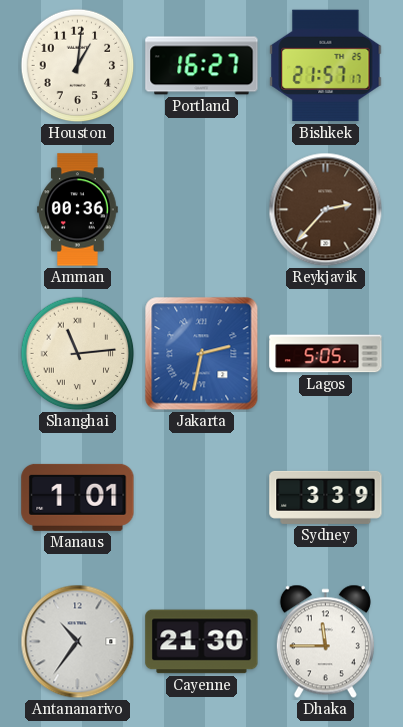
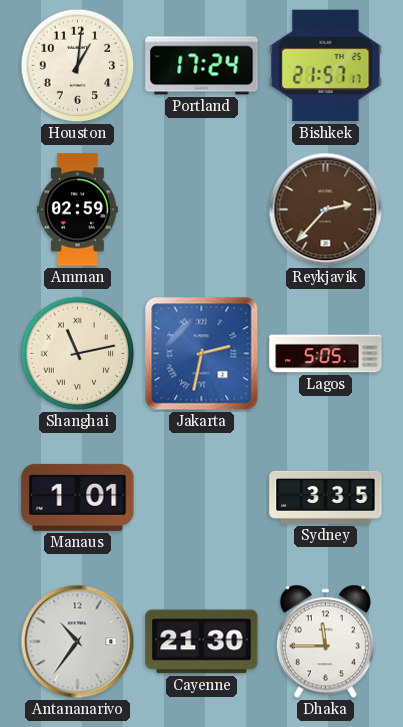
Portland: 16:27 -> 17:24
Amman: 00:36 -> 02:59
Shanghai: 11:14 -> 11:13
Sydney: 3:39 -> 3:35
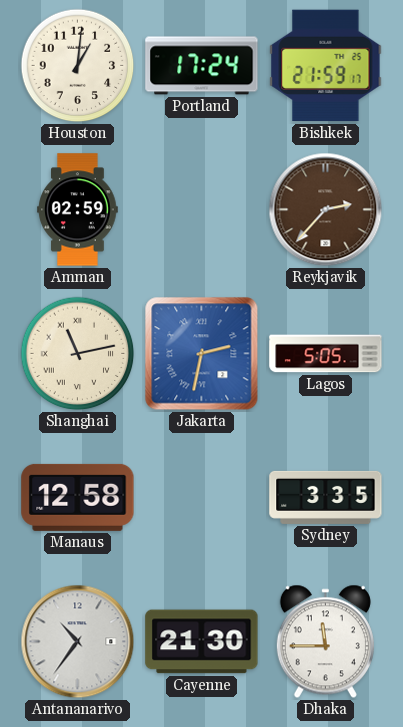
Bishkek: 21:57 -> 21:59
Manaus: 1:01 -> 12:58
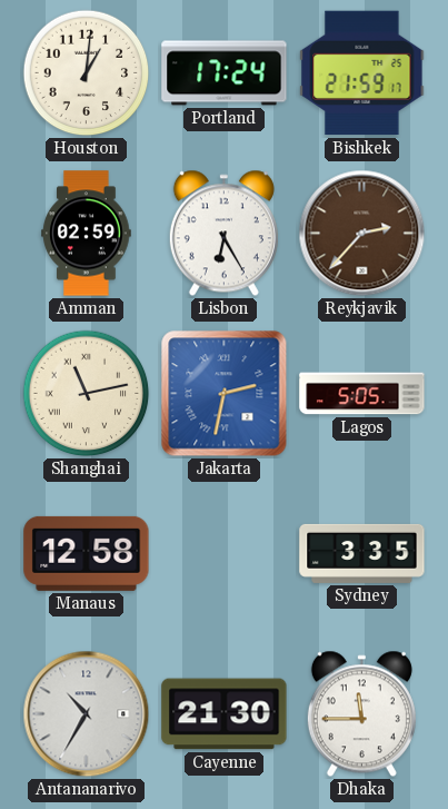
Lisbon: none -> 6:25
Antananarivo: 10:36 -> 10:35
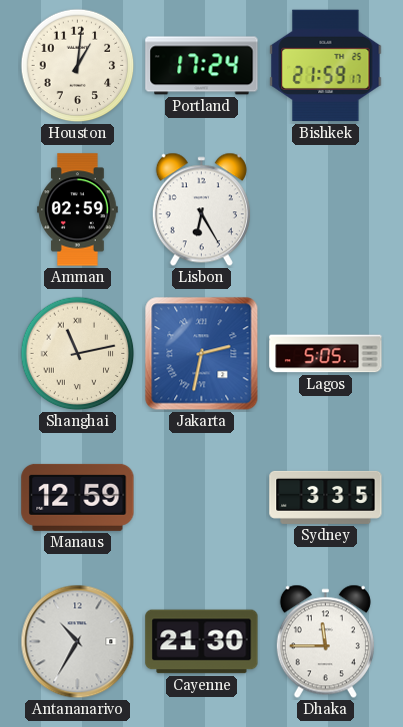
Reykjavik: 2:37 -> none
Manaus: 12:58 -> 12:59
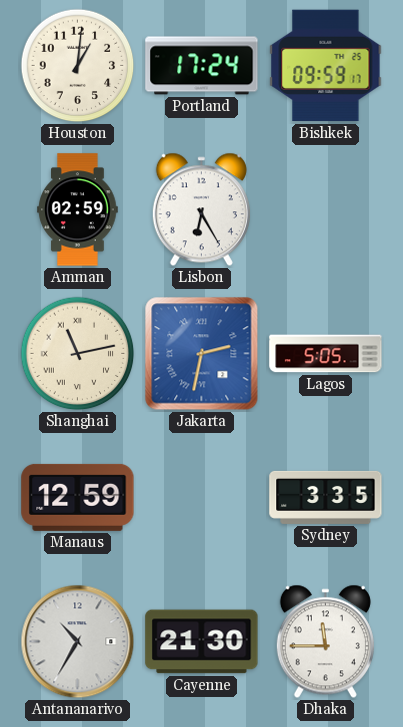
Bishkek: 21:59 -> 09:59
